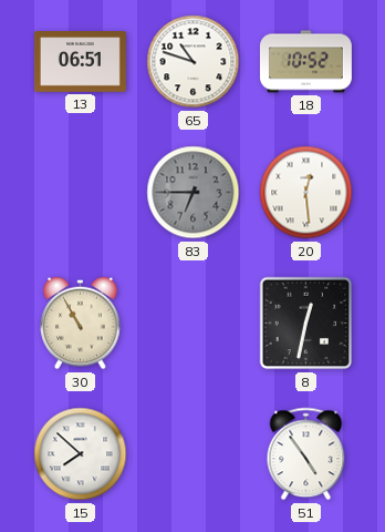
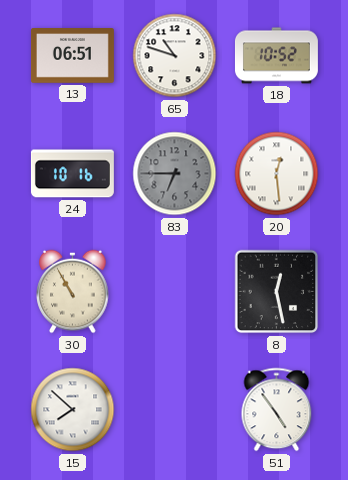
24: none -> 10:16
8: 12:32 -> 12:28
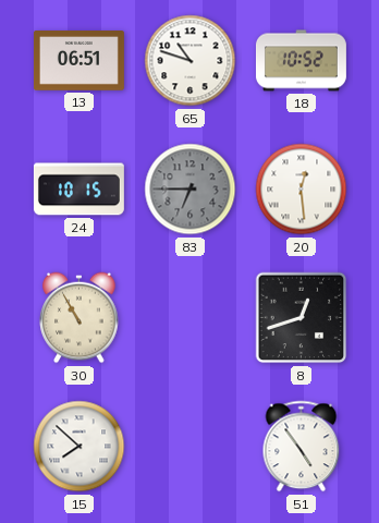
24: 10:16 -> 10:15
8: 12:28 -> 12:42
